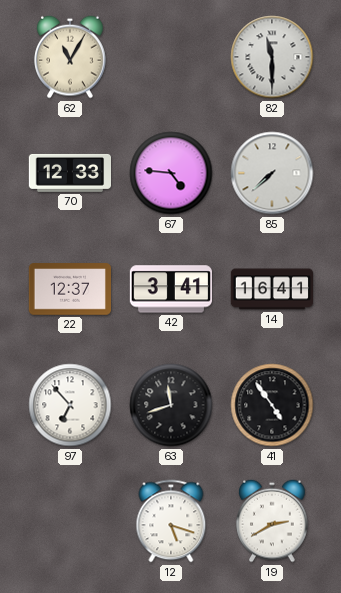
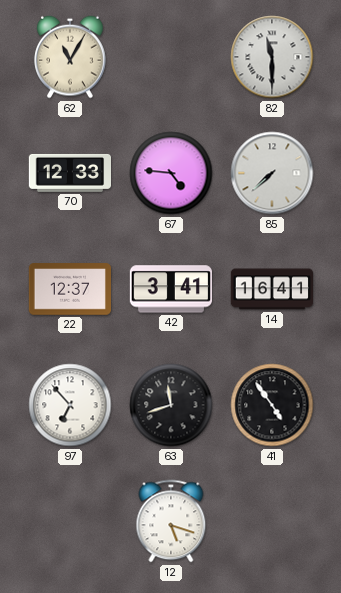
19: 2:40 -> none
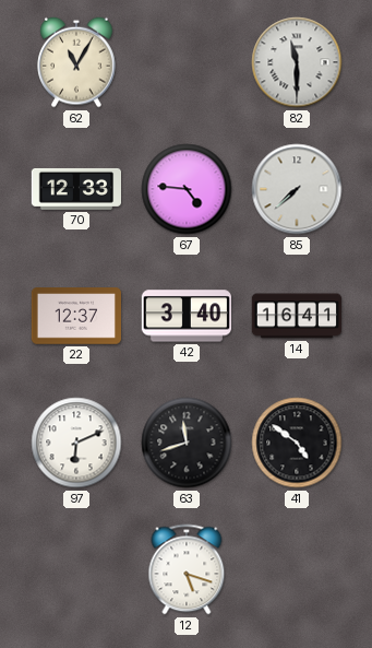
42: 3:41 -> 3:40
97: 6:53 -> 6:11
41: 4:54 -> 4:51
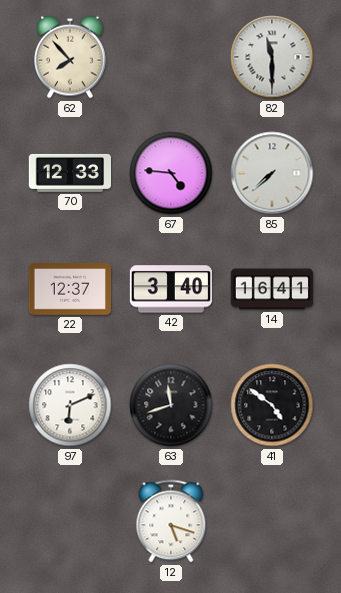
62: 11:05 -> 7:53
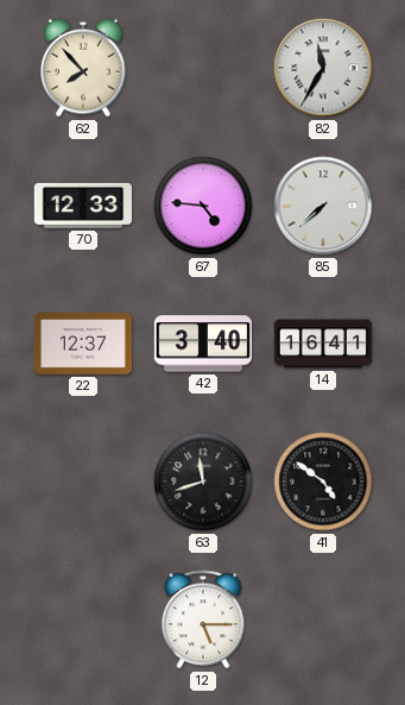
82: 11:30 -> 11:35
97: 6:11 -> none
12: 5:18 -> 5:15
